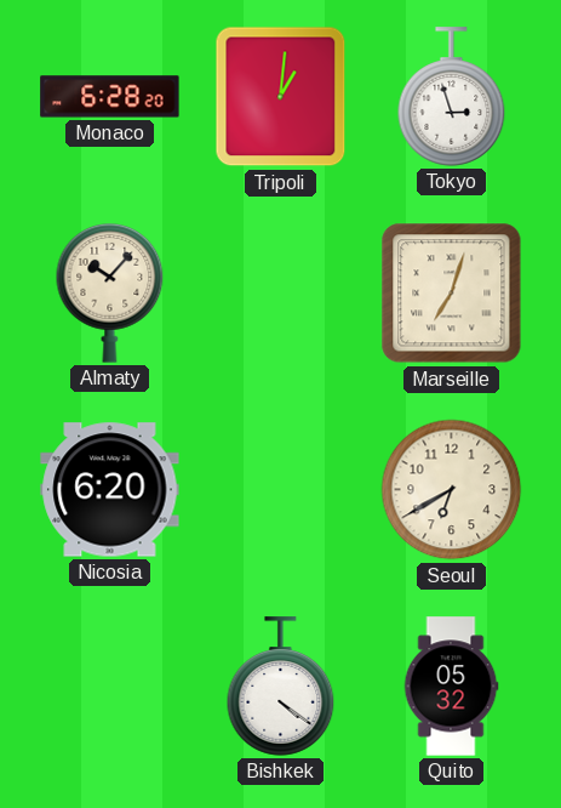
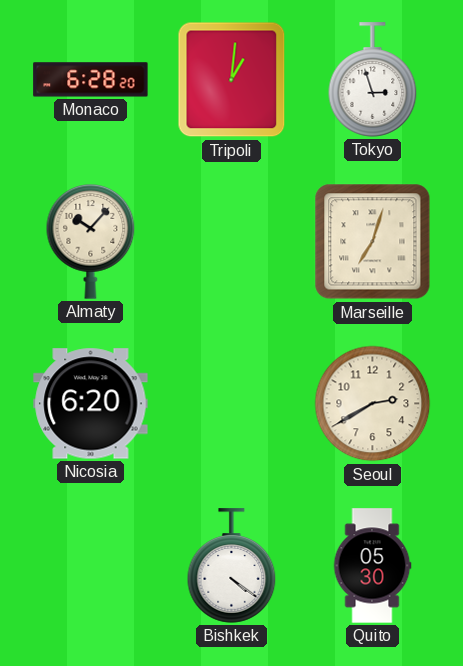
Seoul: 6:40 -> 2:40
Quito: 05:32 -> 05:30
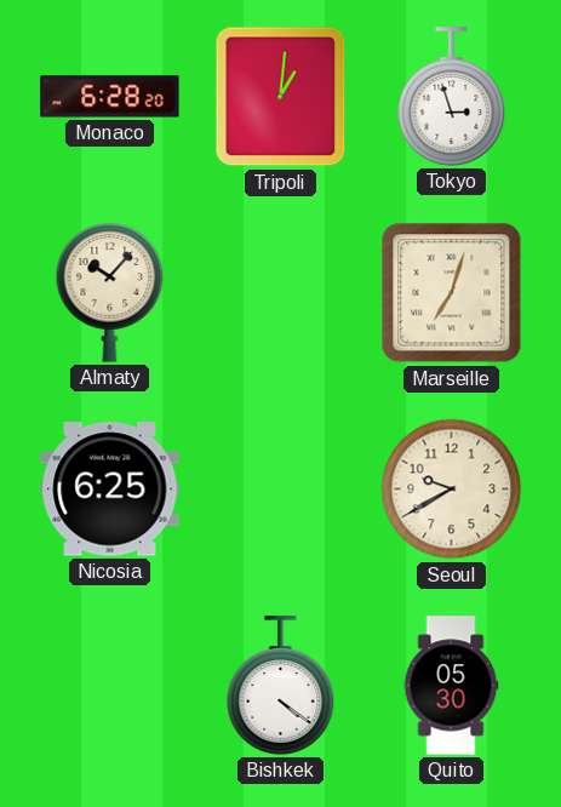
Nicosia: 6:20 -> 6:25
Seoul: 2:40 -> 9:40
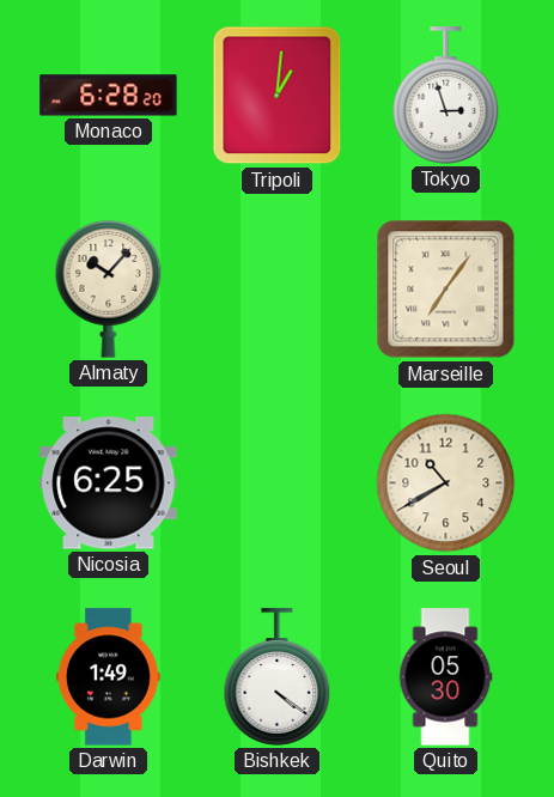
Marseille: 7:03 -> 7:06
Seoul: 9:40 -> 10:40
Darwin: none -> 1:49
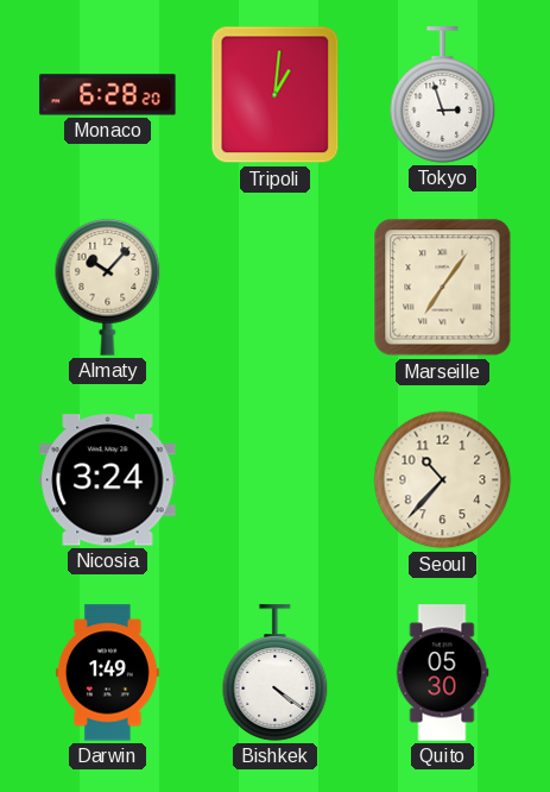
Nicosia: 6:25 -> 3:24
Seoul: 10:40 -> 10:37
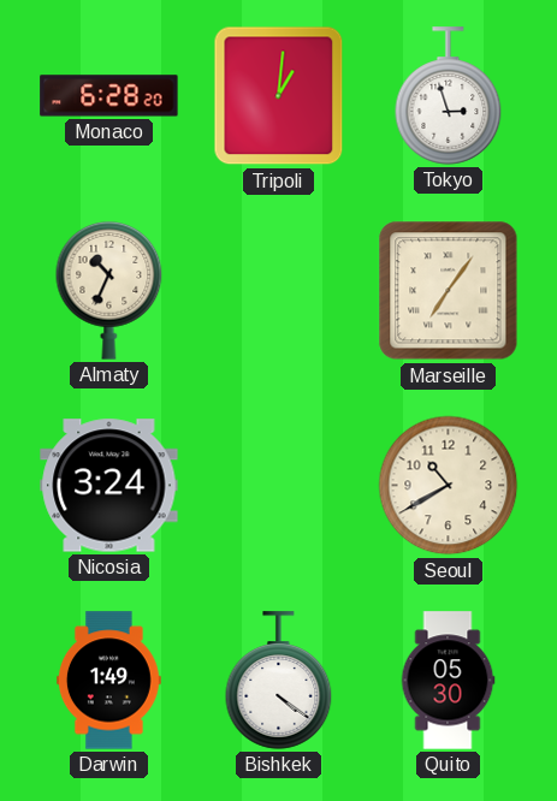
Almaty: 10:07 -> 10:34
Seoul: 10:37 -> 10:40
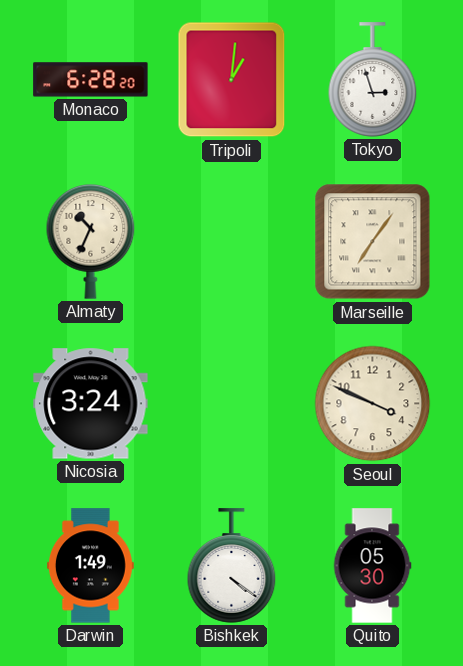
Seoul: 10:40 -> 3:49
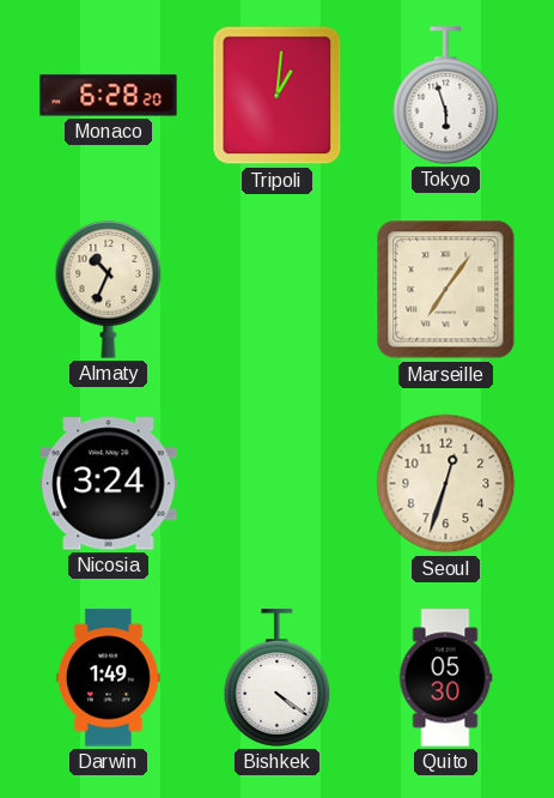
Tokyo: 2:57 -> 5:57
Seoul: 3:49 -> 12:33
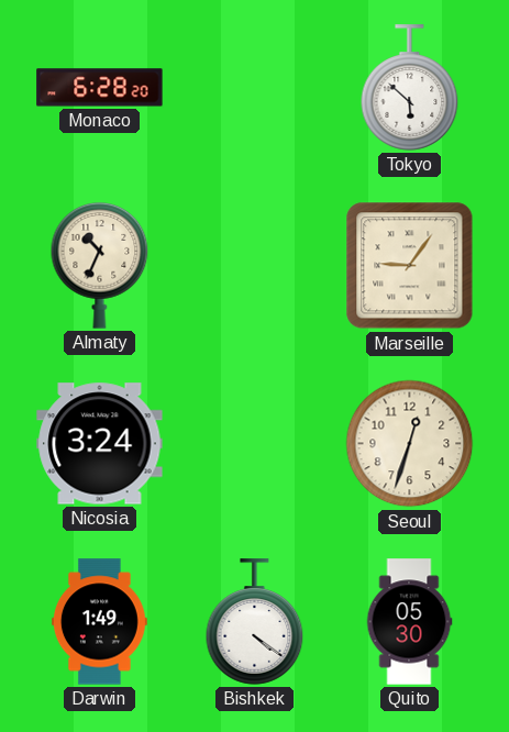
Tripoli: 1:01 -> none
Tokyo: 5:57 -> 5:52
Marseille: 7:06 -> 9:06
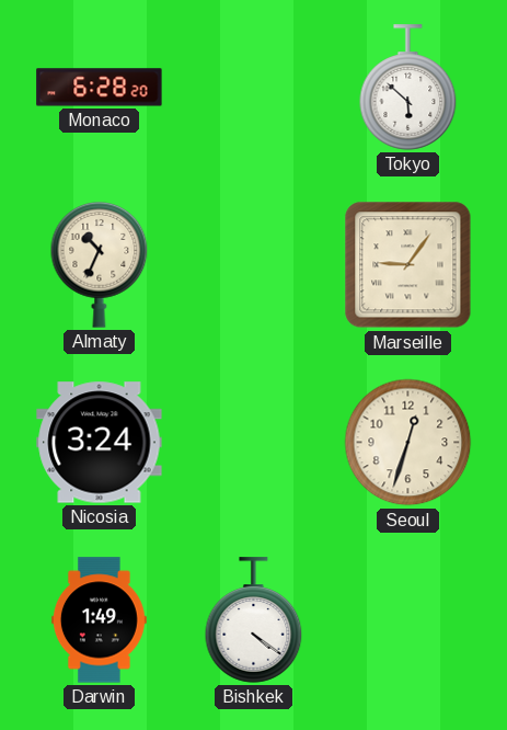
Quito: 05:30 -> none
